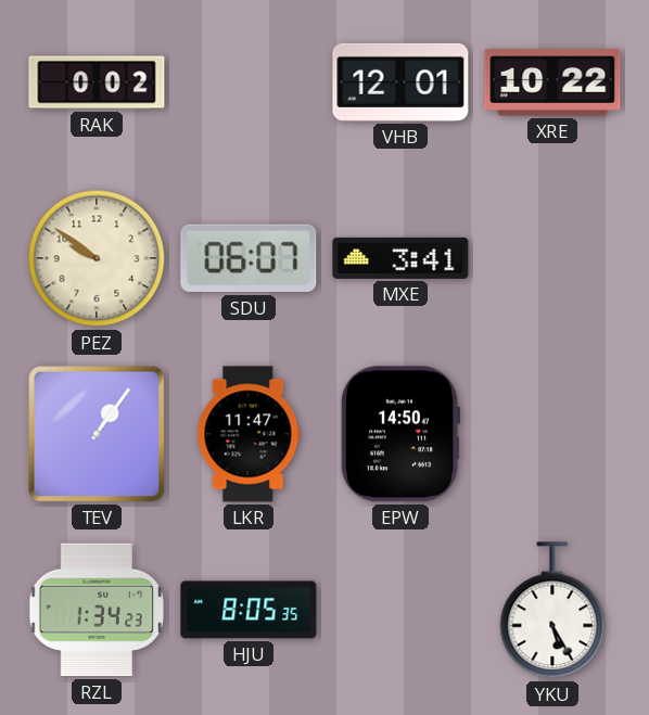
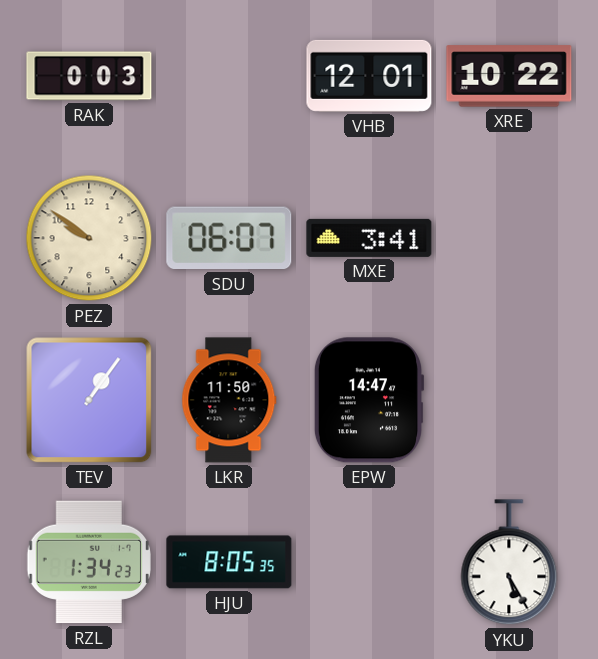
RAK: 0:02 -> 0:03
LKR: 11:47 -> 11:50
EPW: 14:50 -> 14:47
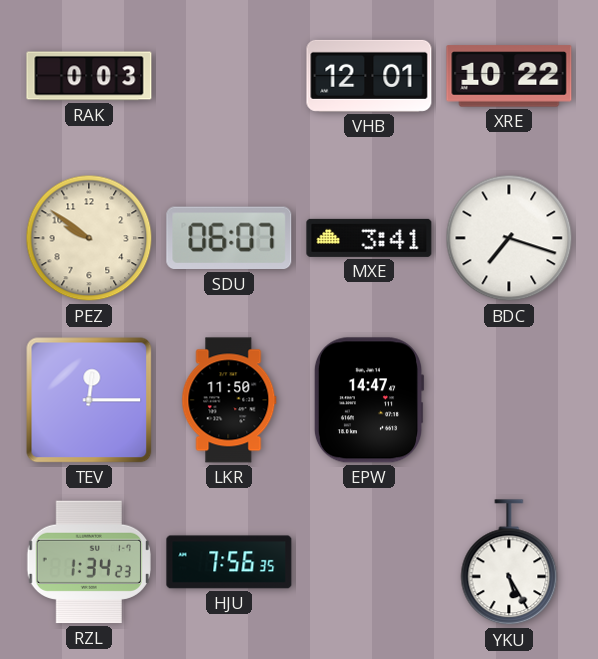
BDC: none -> 7:18
TEV: 1:06 -> 12:15
HJU: 8:05 -> 7:56
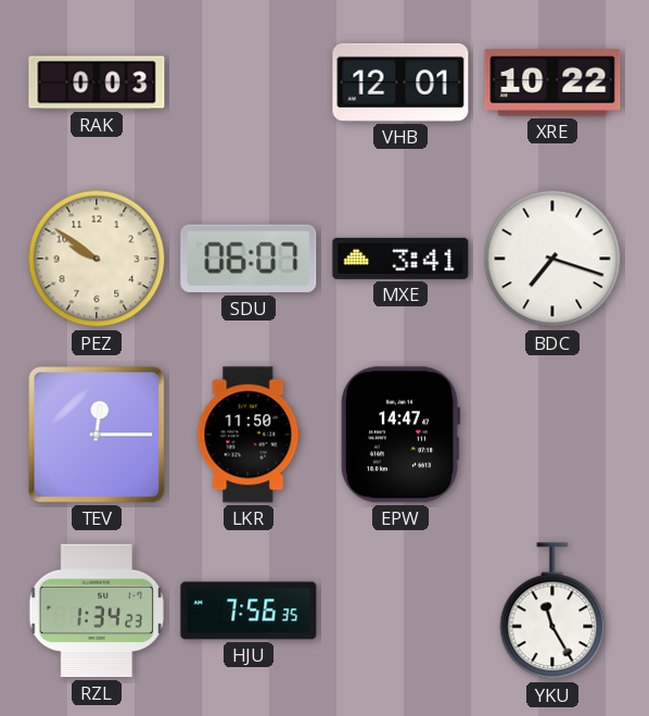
YKU: 5:25 -> 11:25
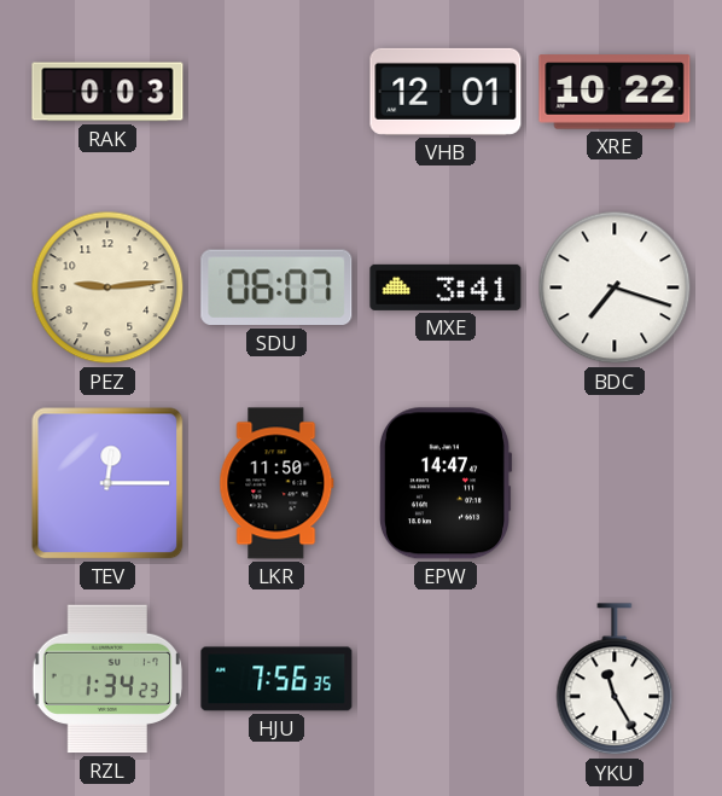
PEZ: 9:51 -> 9:14
